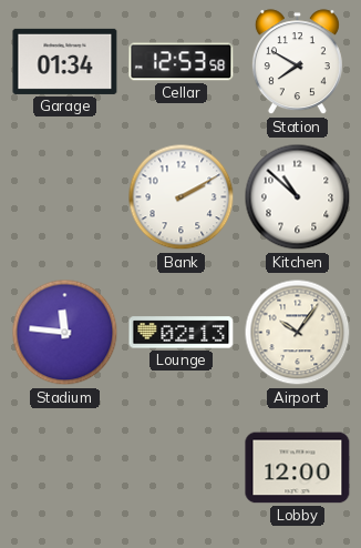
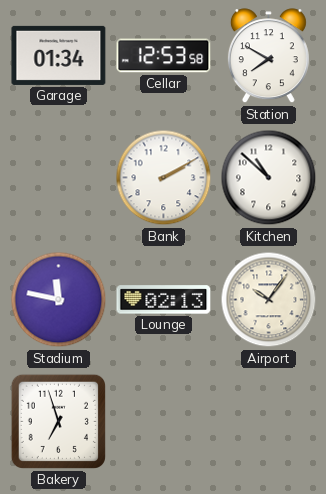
Stadium: 11:46 -> 11:47
Bakery: none -> 6:57
Lobby: 12:00 -> none
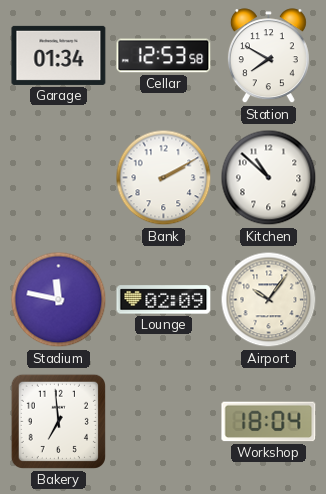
Lounge: 02:13 -> 02:09
Bakery: 6:57 -> 6:59
Workshop: none -> 18:04
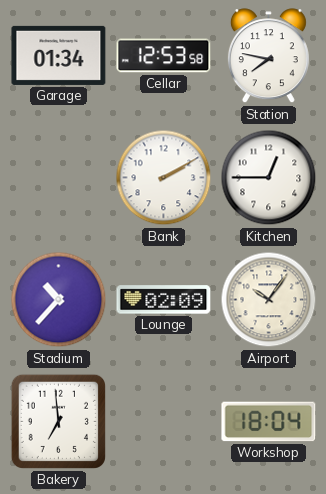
Station: 7:50 -> 7:47
Kitchen: 10:52 -> 12:45
Stadium: 11:47 -> 10:37
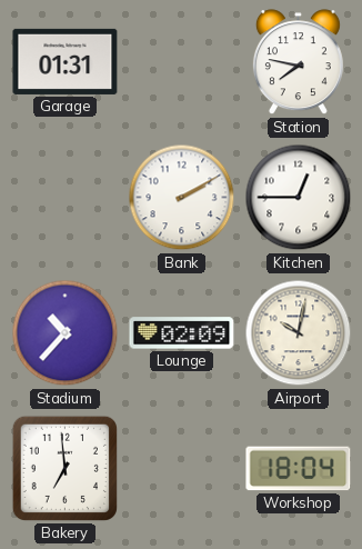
Garage: 01:34 -> 01:31
Cellar: 12:53 -> none
Airport: 10:06 -> 10:02
